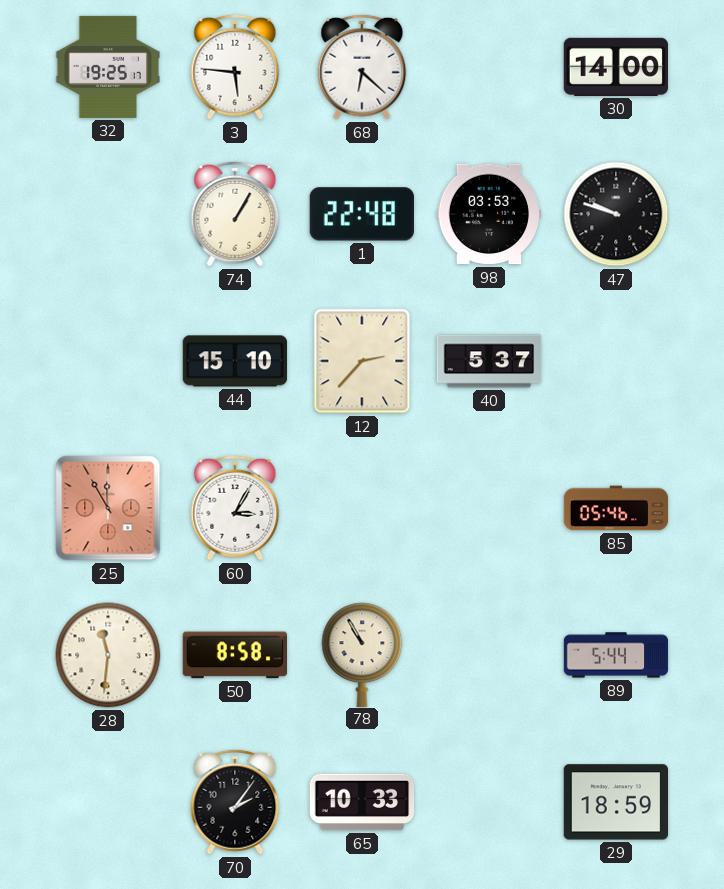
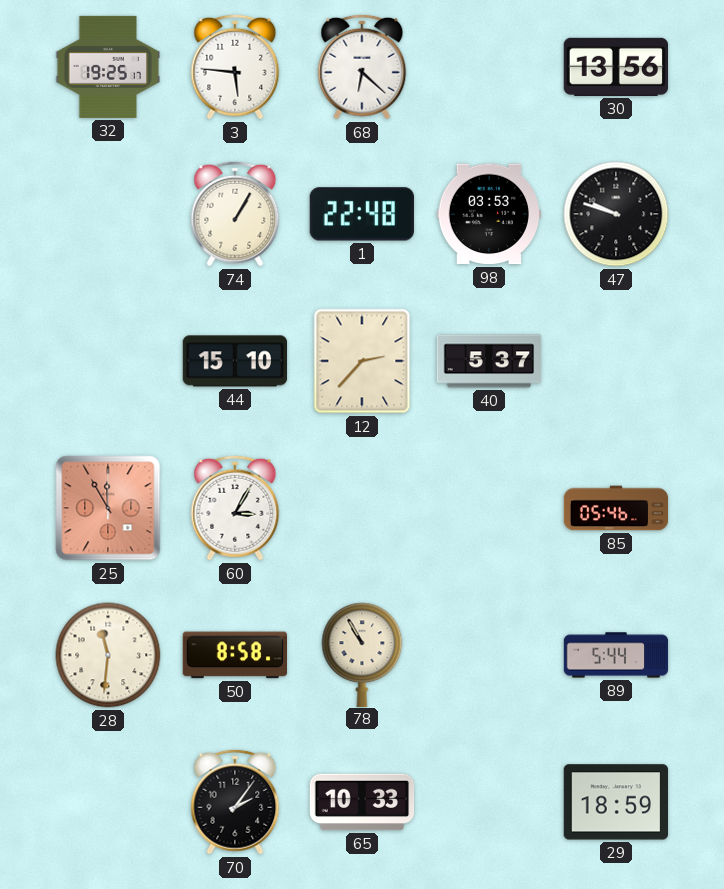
30: 14:00 -> 13:56
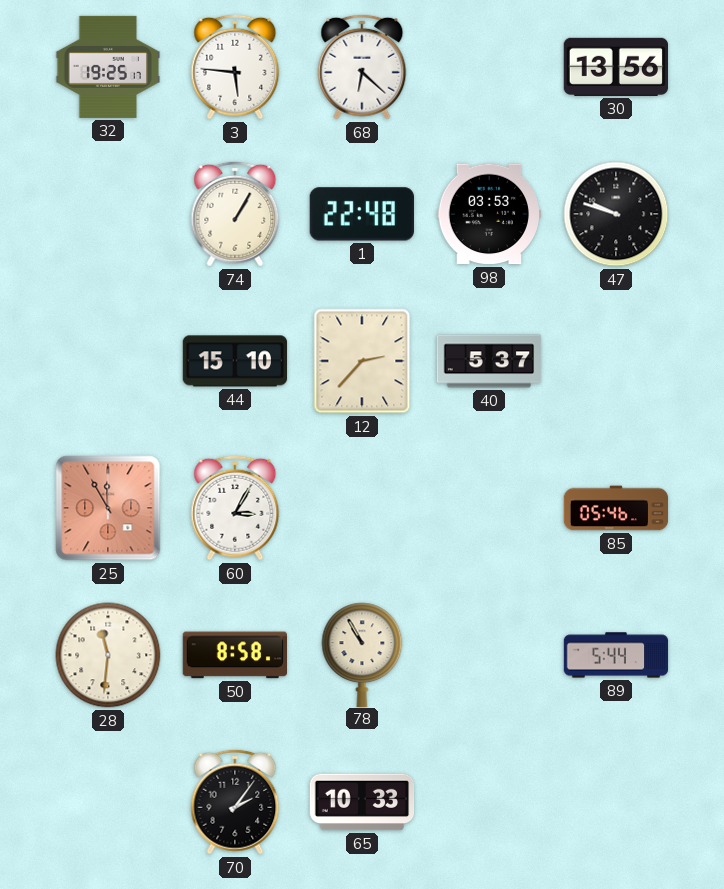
29: 18:59 -> none
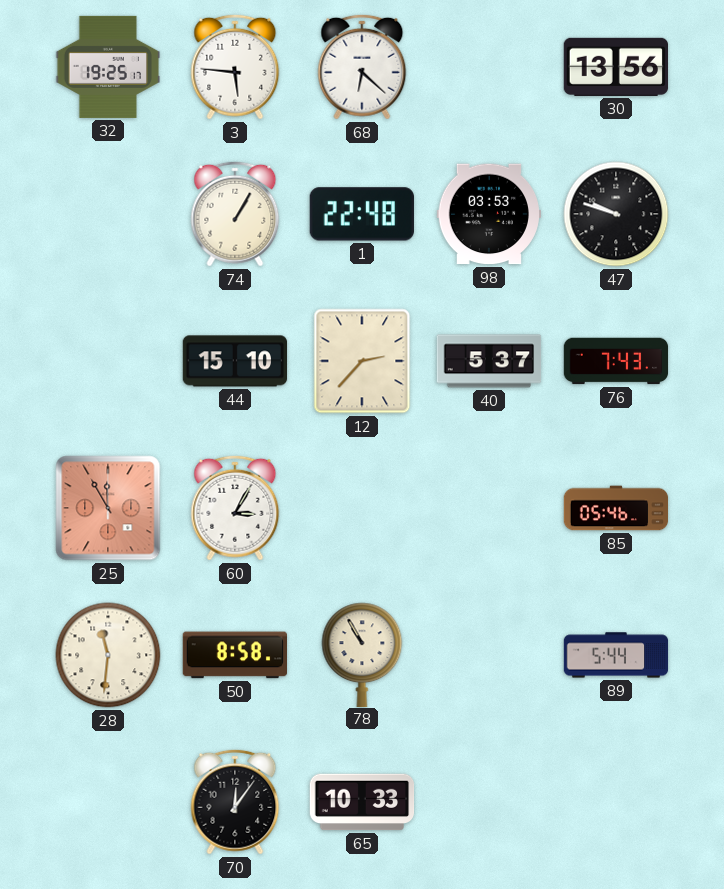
76: none -> 7:43
70: 2:06 -> 12:06
